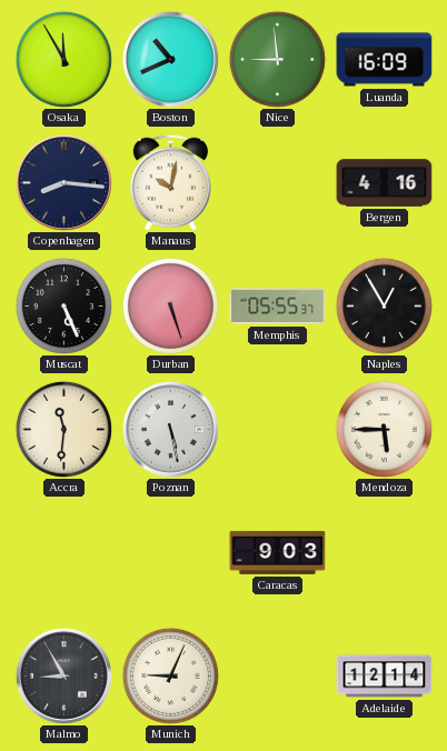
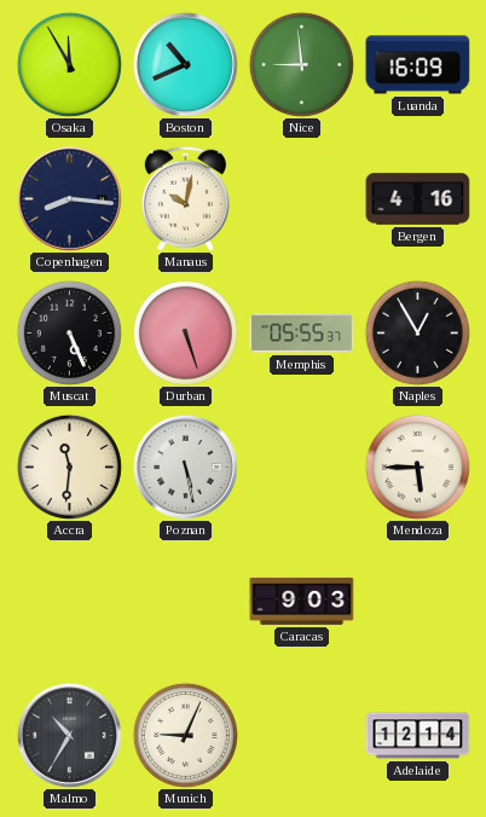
Malmo: 8:55 -> 10:35
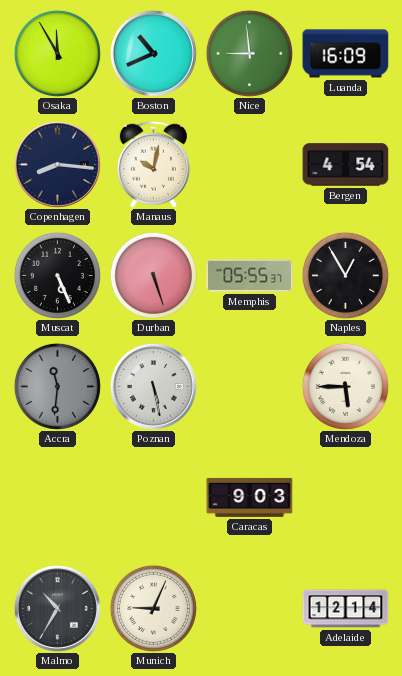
Bergen: 4:16 -> 4:54
Accra dial: cream -> grey
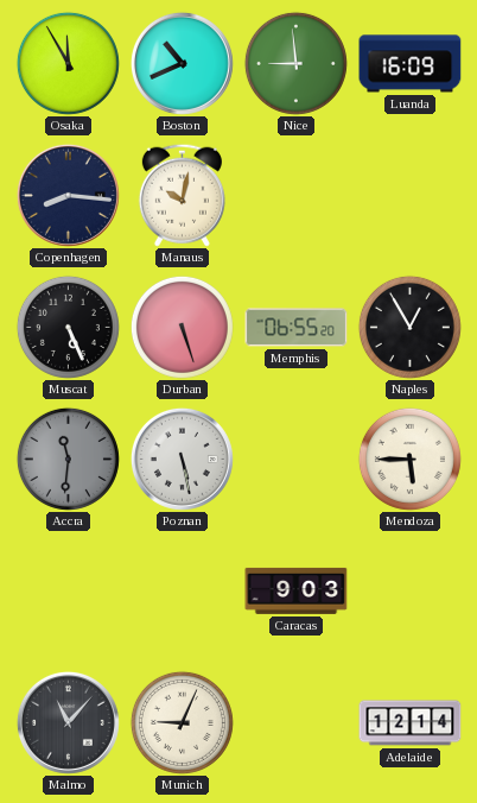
Bergen: 4:54 -> none
Memphis: 05:55 -> 06:55
Malmo: 10:35 -> 11:07
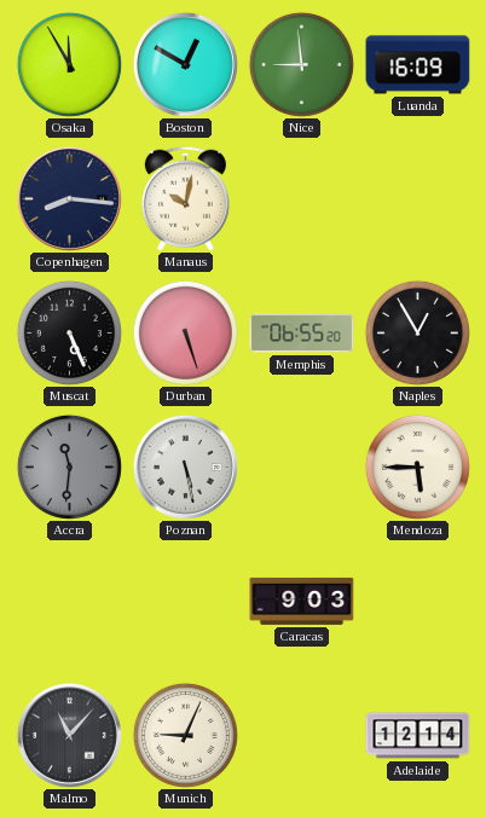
Boston: 10:41 -> 12:50
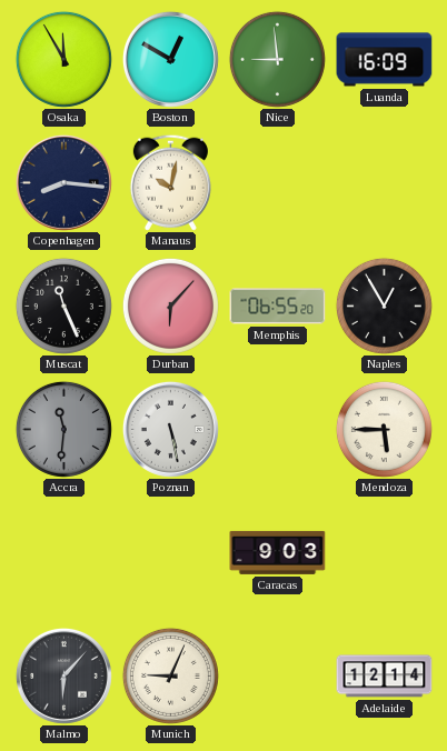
Muscat: 5:26 -> 11:26
Durban: 5:27 -> 6:07
Malmo: 11:07 -> 6:07
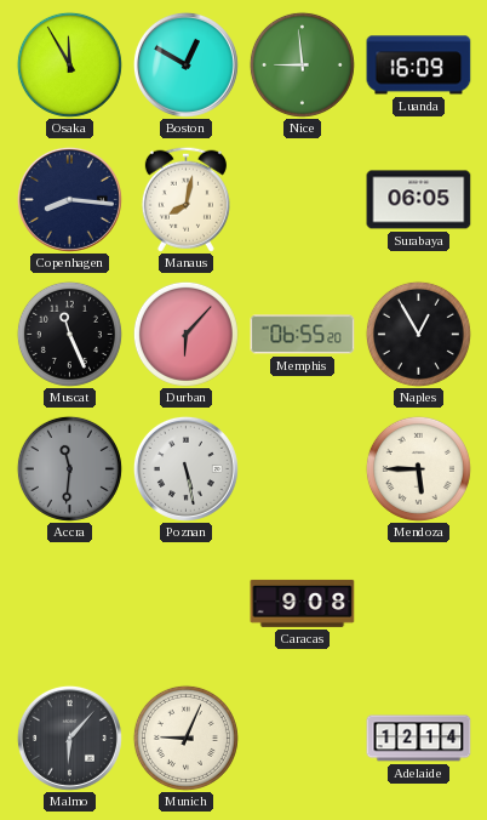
Manaus: 10:02 -> 8:02
Surabaya: none -> 06:05
Caracas: 9:03 -> 9:08
